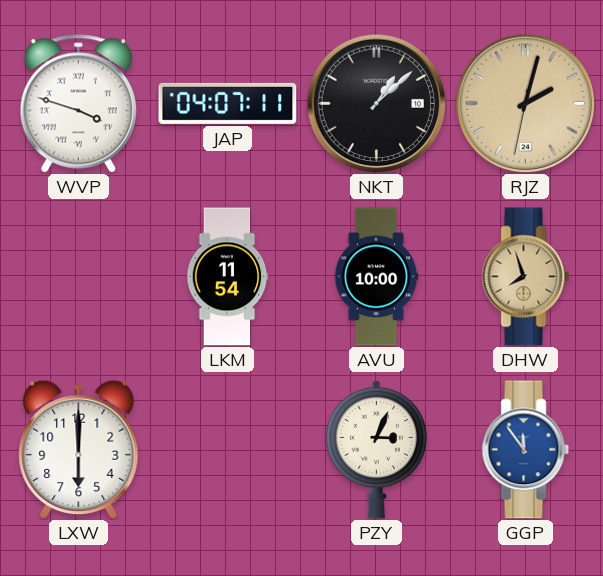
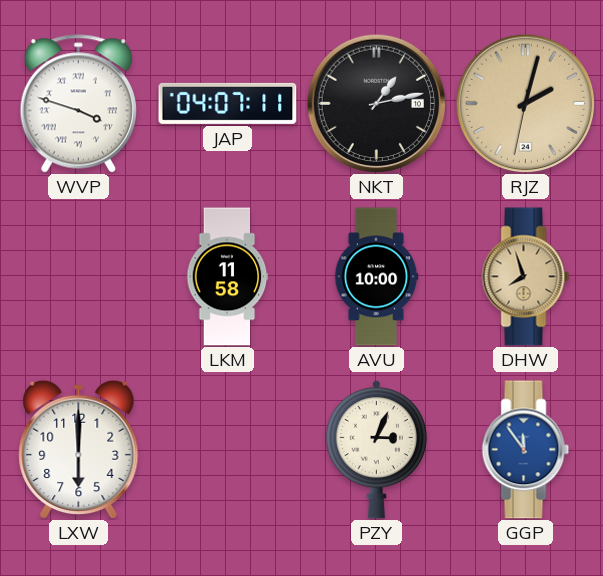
NKT: 1:08 -> 1:13
LKM: 11:54 -> 11:58
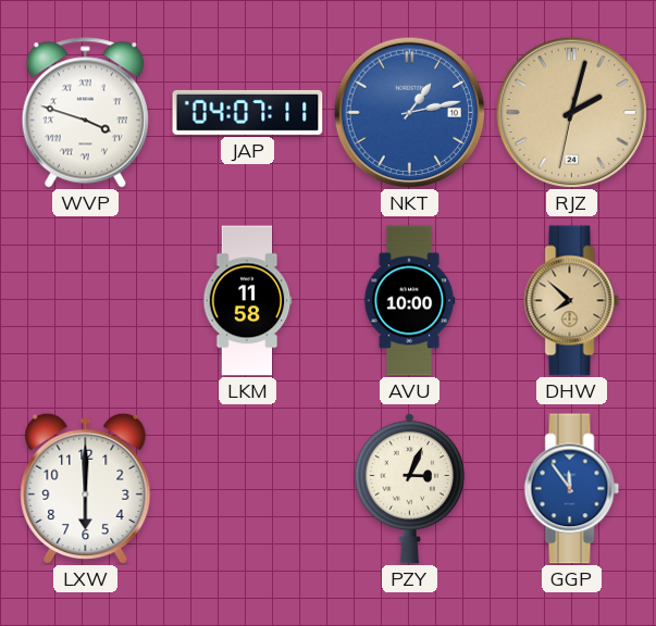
NKT dial: black -> blue
DHW: 7:57 -> 7:52
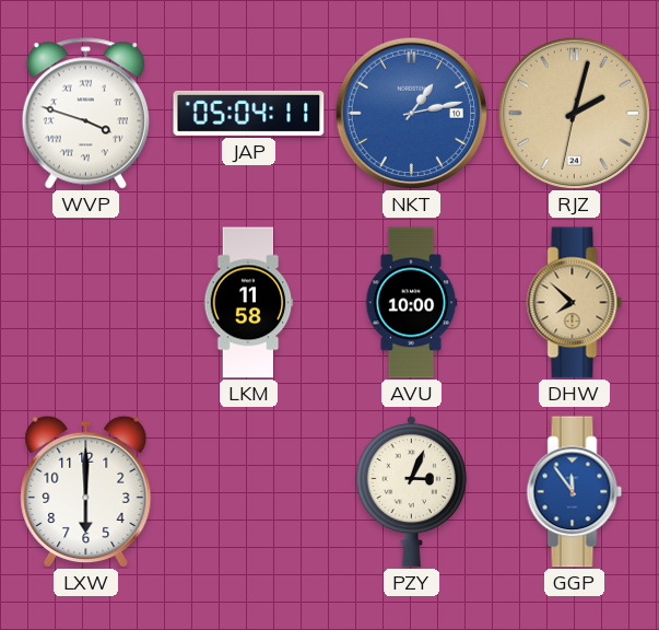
JAP: 04:07 -> 05:04
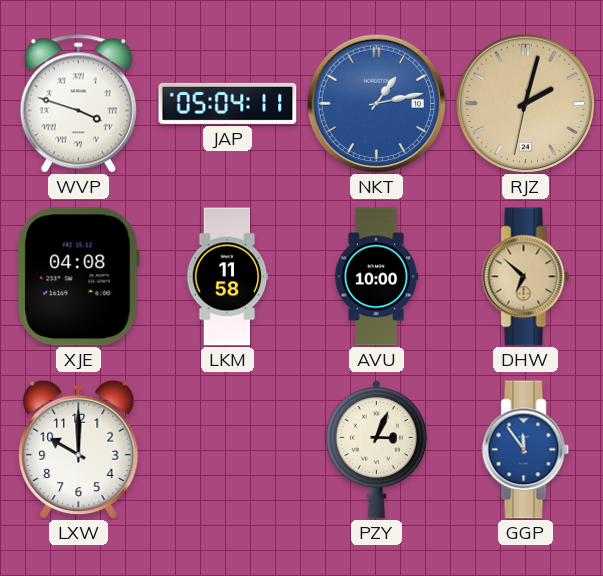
XJE: none -> 04:08
DHW: 7:52 -> 6:52
LXW: 6:00 -> 10:00
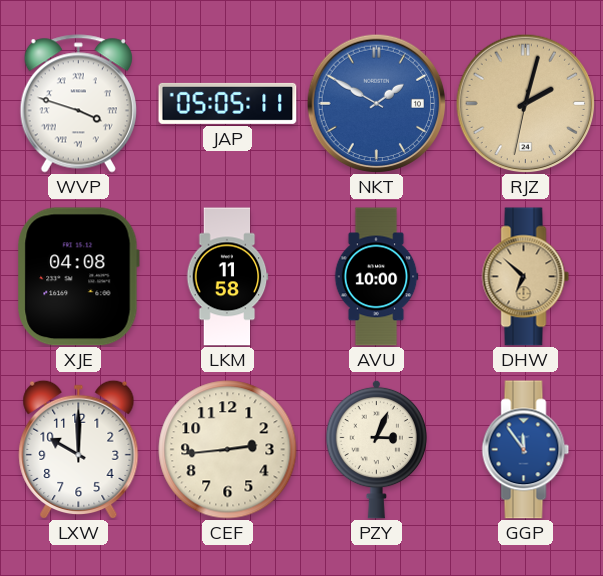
JAP: 05:04 -> 05:05
NKT: 1:13 -> 1:50
CEF: none -> 2:44
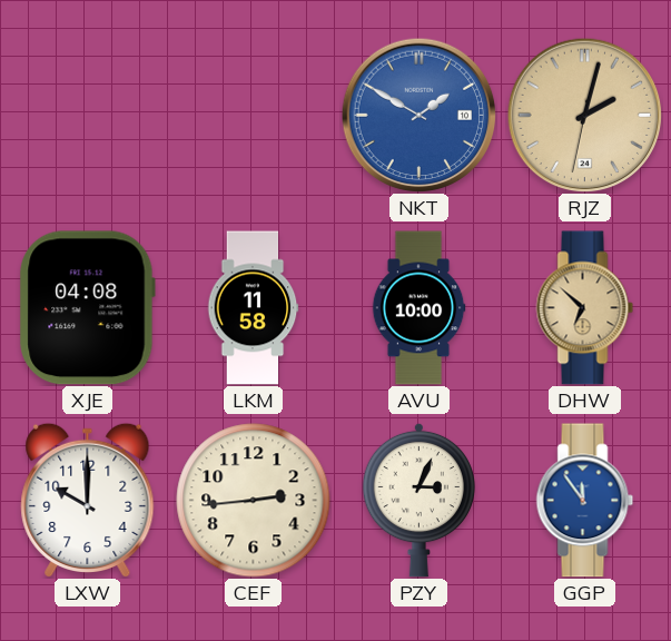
WVP: 3:48 -> none
JAP: 05:05 -> none
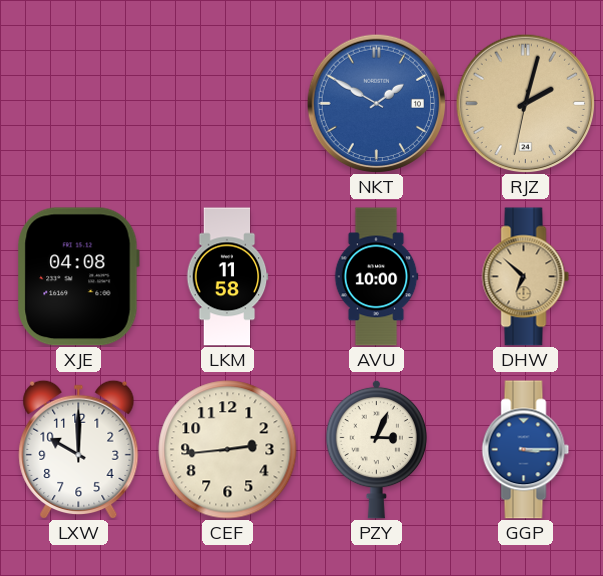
GGP: 11:54 -> 3:15
